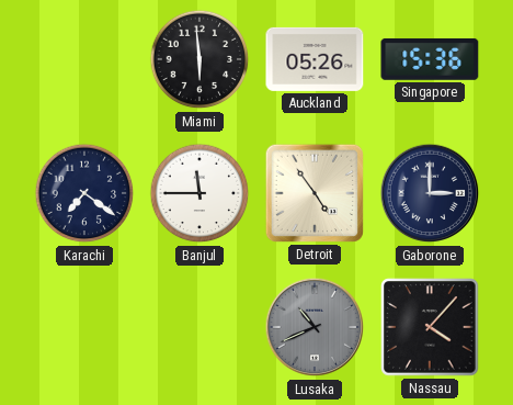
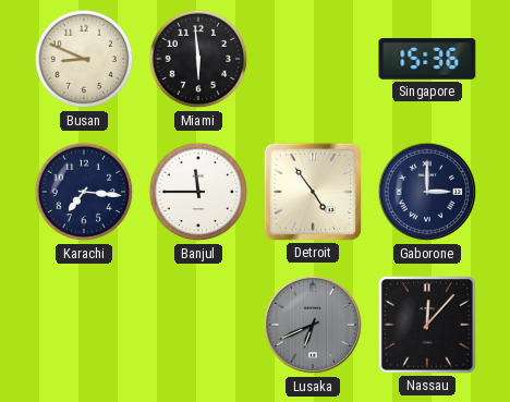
Busan: none -> 8:49
Auckland: 05:26 -> none
Karachi: 7:21 -> 7:16
Lusaka: 10:41 -> 6:41
Nassau: 4:07 -> 12:07
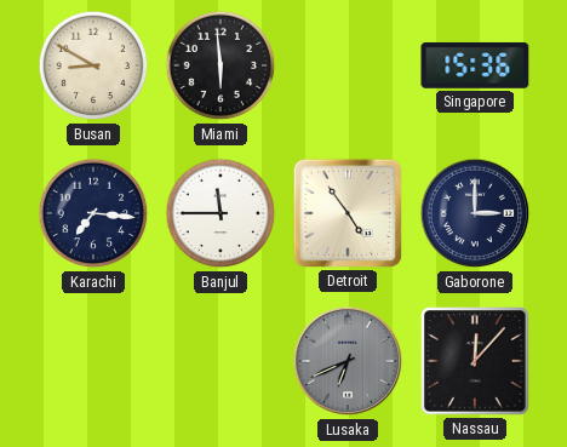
Busan: 8:49 -> 8:50
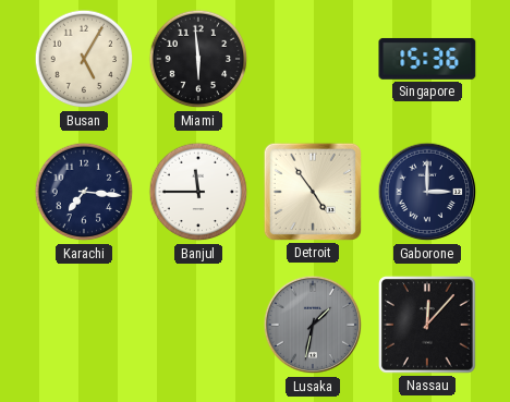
Busan: 8:50 -> 5:05
Lusaka: 6:41 -> 1:32
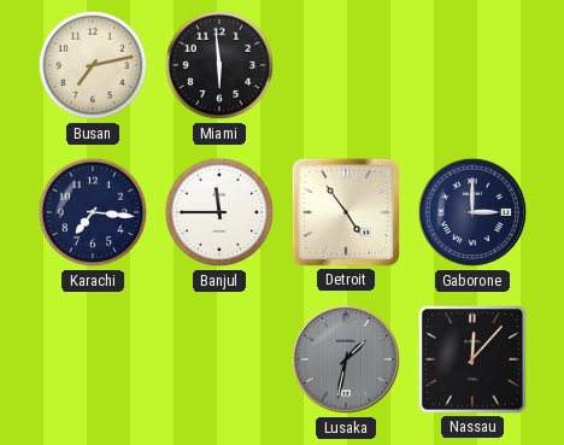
Busan: 5:05 -> 7:13
Singapore: 15:36 -> none
